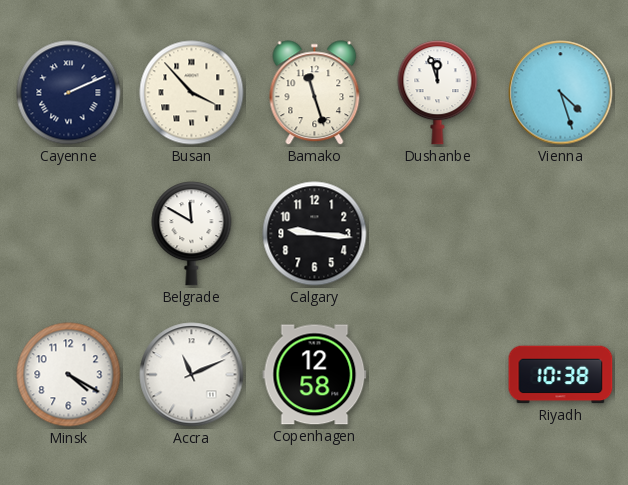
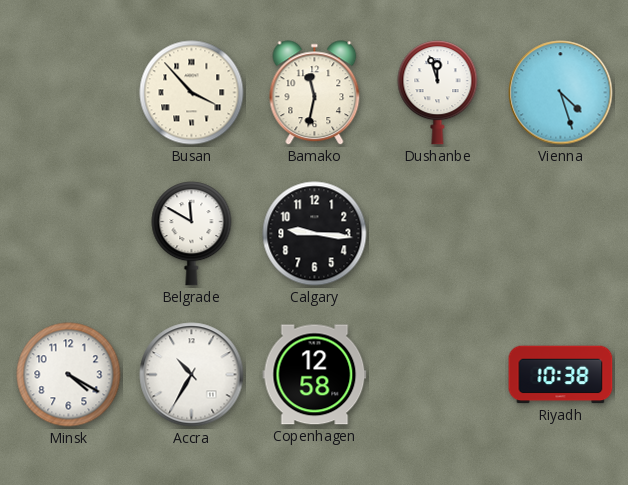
Cayenne: 2:11 -> none
Bamako: 11:27 -> 11:32
Accra: 11:11 -> 10:35
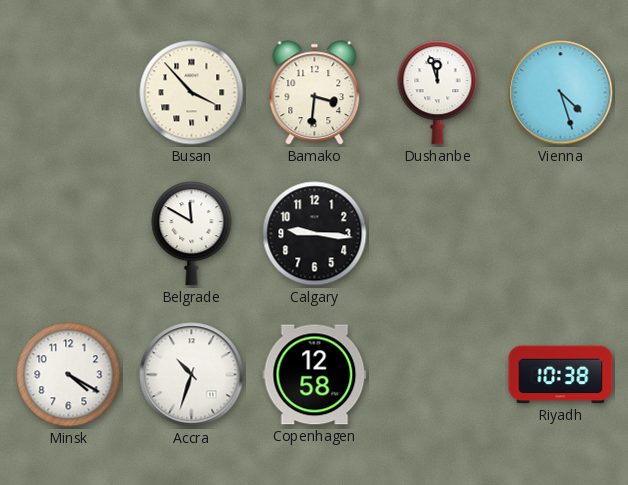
Bamako: 11:32 -> 3:31
Accra: 10:35 -> 10:33
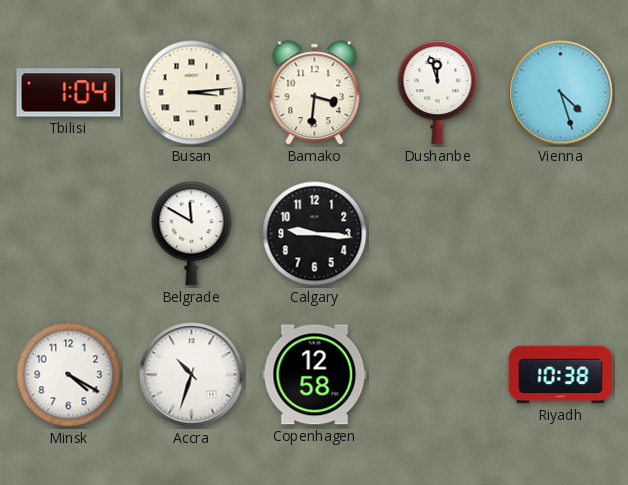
Tbilisi: none -> 1:04
Busan: 3:53 -> 3:14
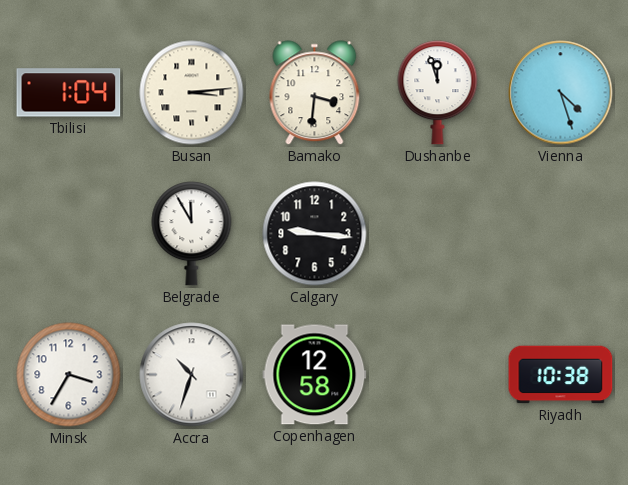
Belgrade: 11:50 -> 11:55
Minsk: 4:20 -> 3:35
